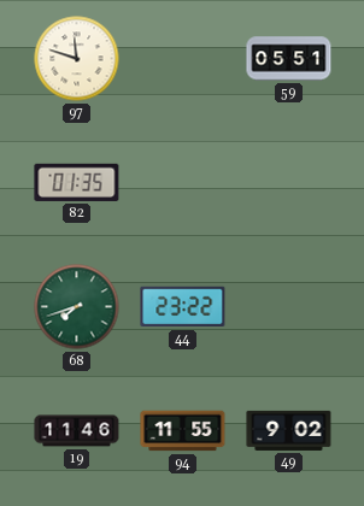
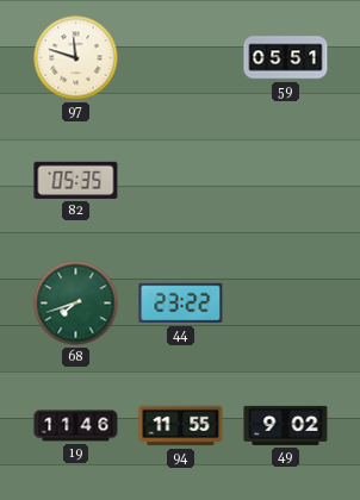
82: 01:35 -> 05:35
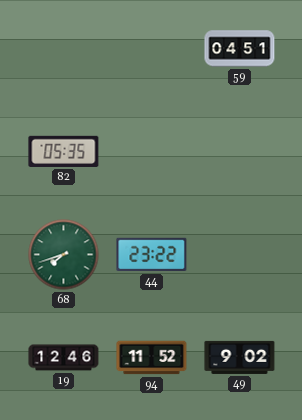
97: 11:48 -> none
59: 05:51 -> 04:51
19: 11:46 -> 12:46
94: 11:55 -> 11:52
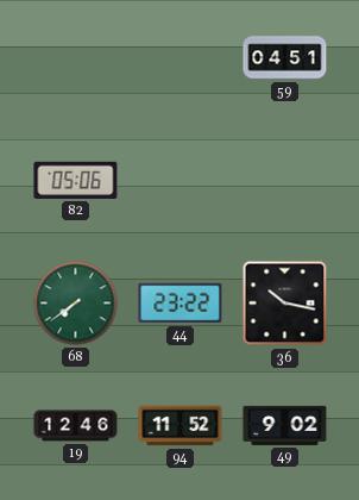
82: 05:35 -> 05:06
68: 7:42 -> 7:39
36: none -> 10:17
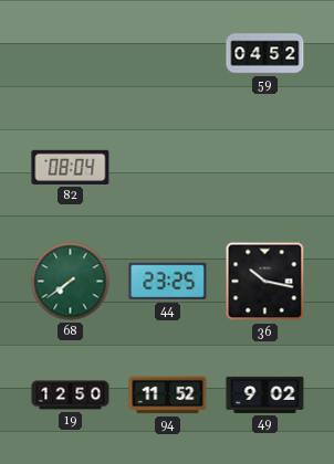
59: 04:51 -> 04:52
82: 05:06 -> 08:04
44: 23:22 -> 23:25
19: 12:46 -> 12:50
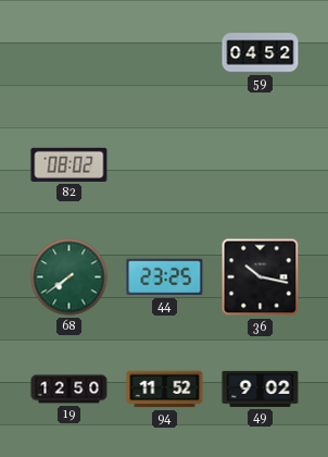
82: 08:04 -> 08:02
